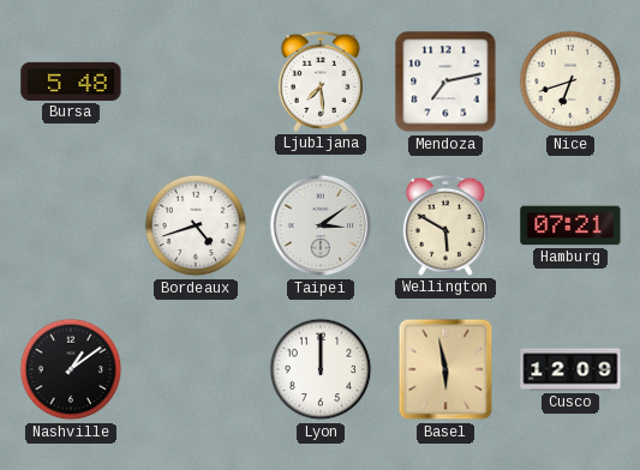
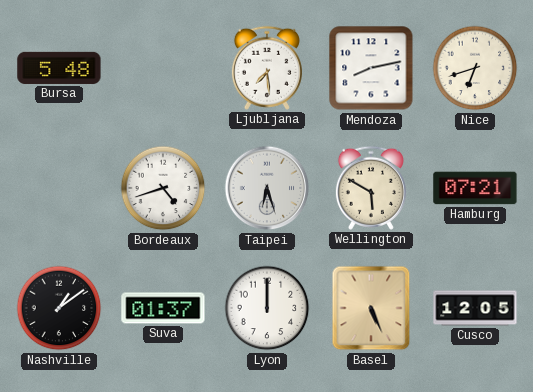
Mendoza: 7:13 -> 8:13
Taipei: 3:09 -> 6:27
Suva: none -> 01:37
Basel: 5:58 -> 5:26
Cusco: 12:09 -> 12:05
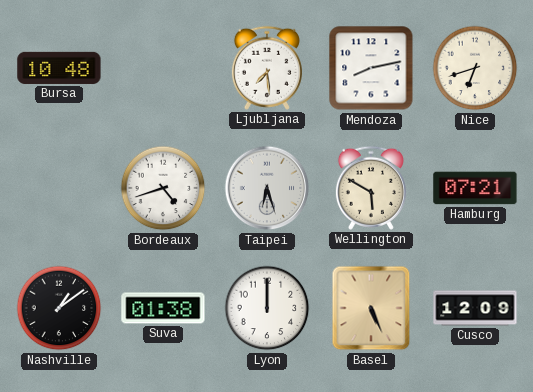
Bursa: 5:48 -> 10:48
Suva: 01:37 -> 01:38
Cusco: 12:05 -> 12:09
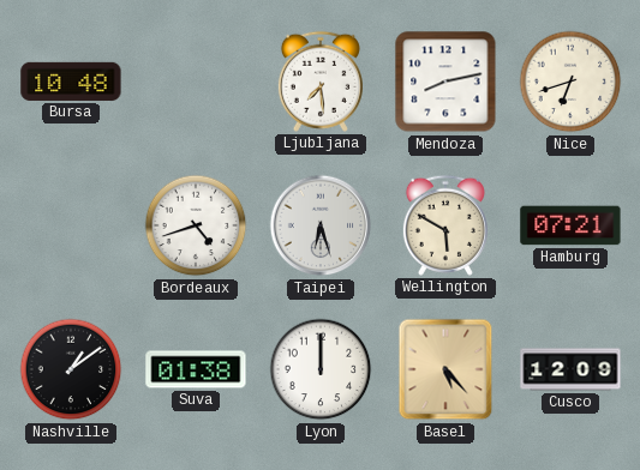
Basel: 5:26 -> 5:23
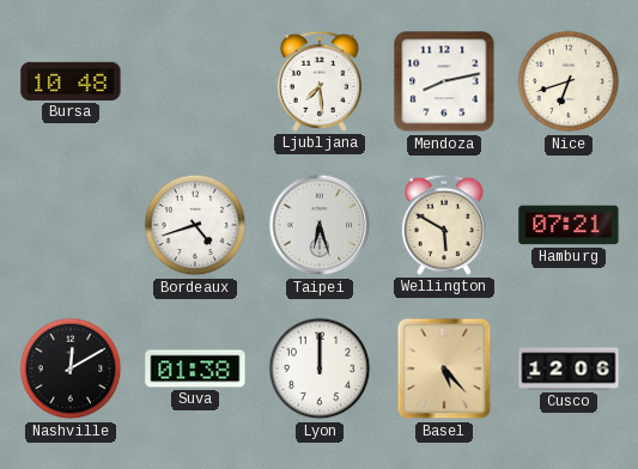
Nashville: 1:09 -> 12:10
Cusco: 12:09 -> 12:06
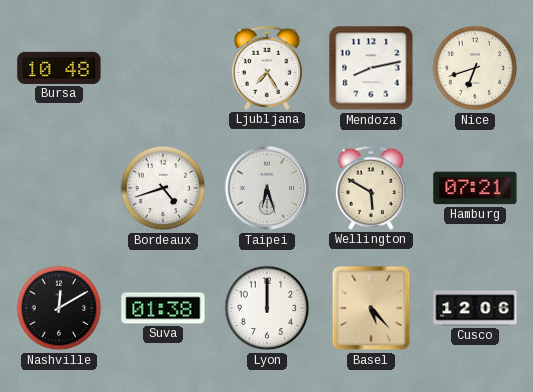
Ljubljana: 7:29 -> 7:25
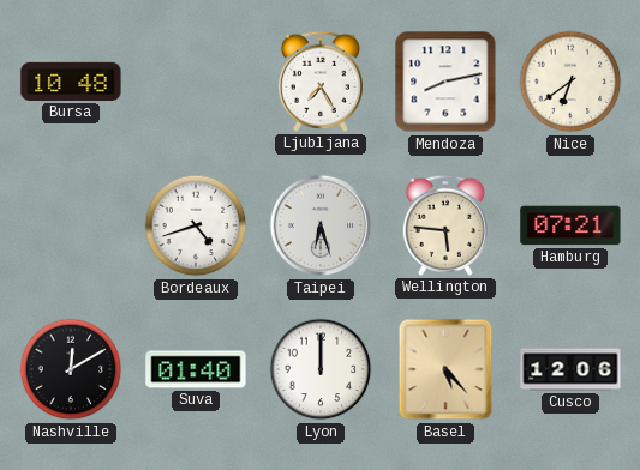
Nice: 6:42 -> 6:39
Wellington: 5:50 -> 5:46
Suva: 01:38 -> 01:40
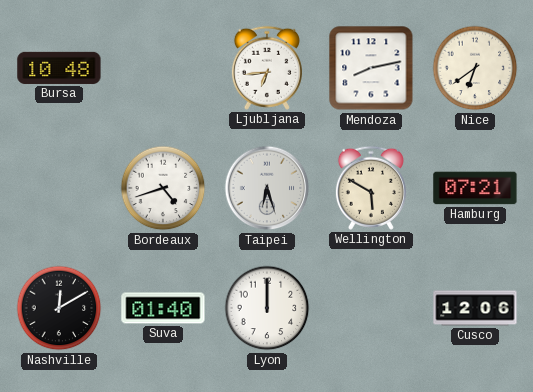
Ljubljana: 7:25 -> 6:44
Wellington: 5:46 -> 5:50
Basel: 5:23 -> none
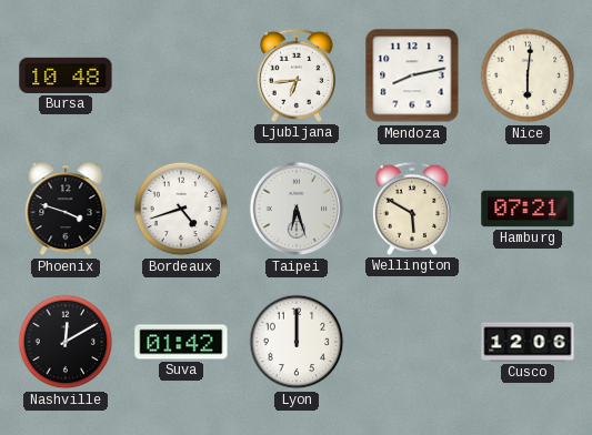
Nice: 6:39 -> 6:01
Phoenix: none -> 3:48
Suva: 01:40 -> 01:42
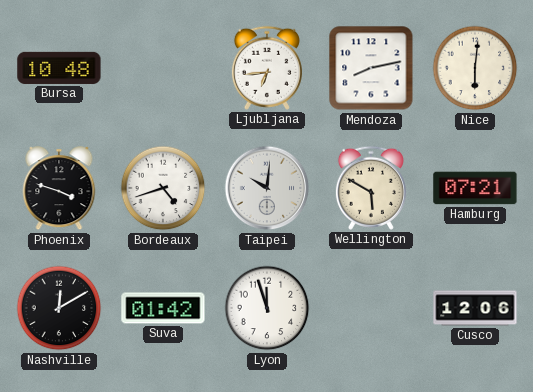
Taipei: 6:27 -> 10:01
Lyon: 12:00 -> 11:57
